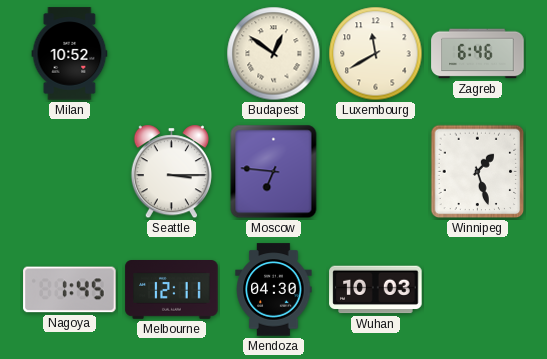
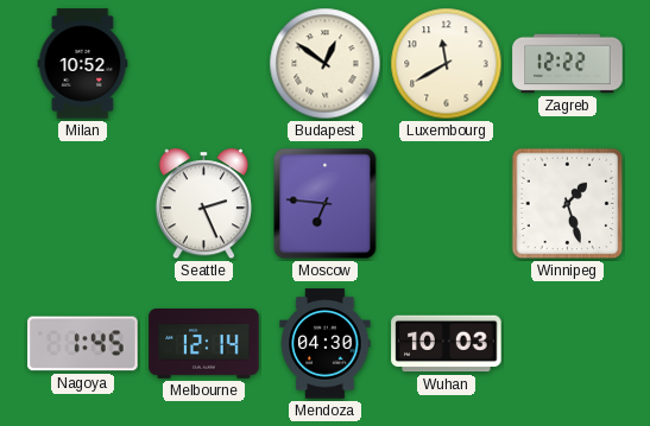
Zagreb: 6:46 -> 12:22
Seattle: 3:15 -> 2:26
Melbourne: 12:11 -> 12:14
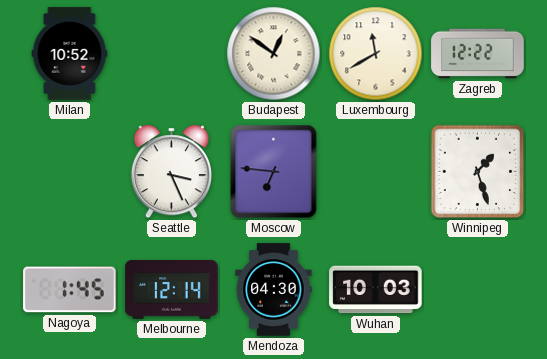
Seattle: 2:26 -> 3:26
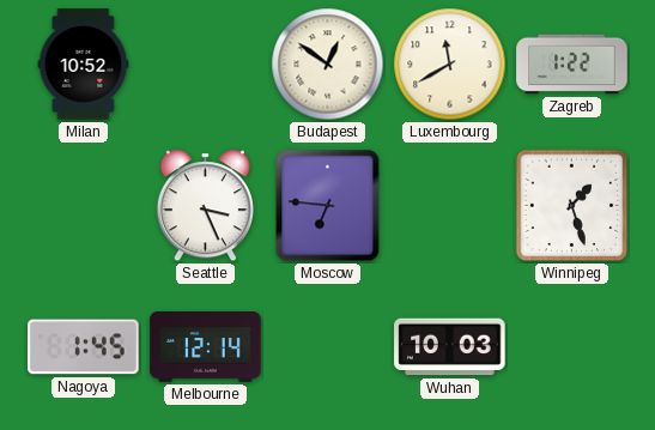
Zagreb: 12:22 -> 1:22
Mendoza: 04:30 -> none
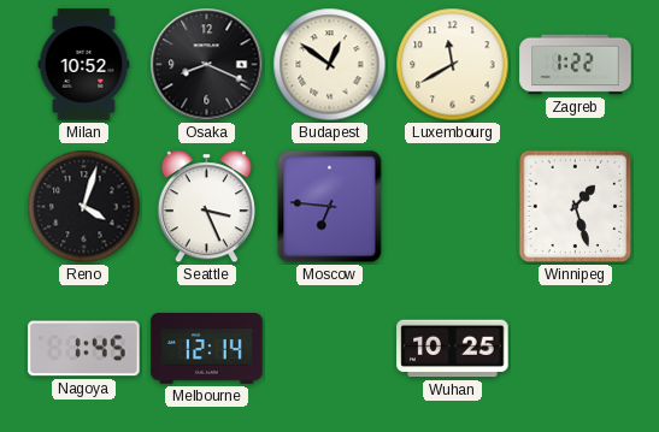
Osaka: none -> 8:19
Reno: none -> 4:03
Wuhan: 10:03 -> 10:25
